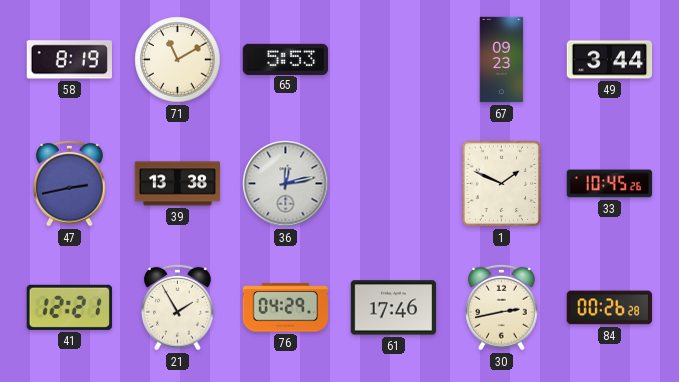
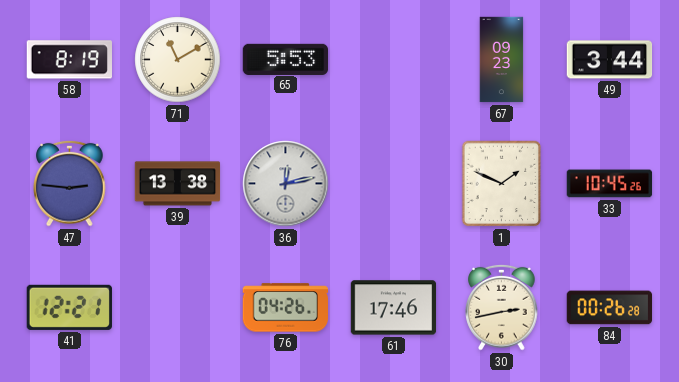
47: 2:43 -> 2:46
21: 1:55 -> none
76: 04:29 -> 04:26
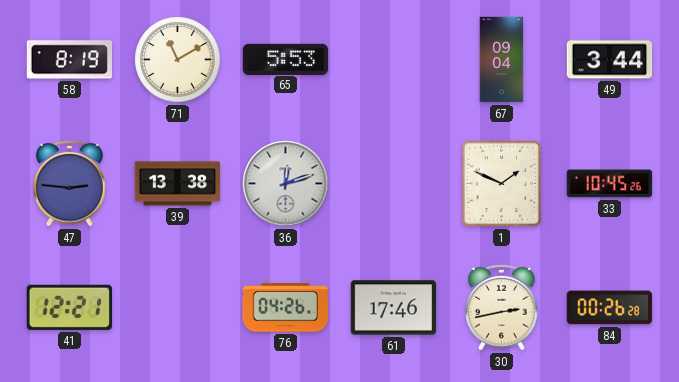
67: 09:23 -> 09:04
36: 12:13 -> 12:12
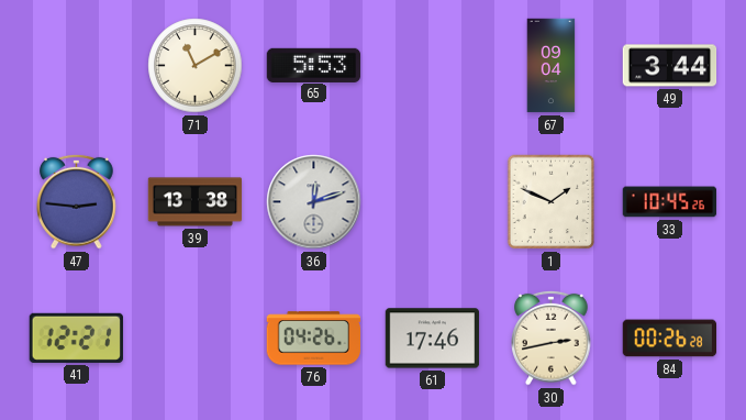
58: 8:19 -> none
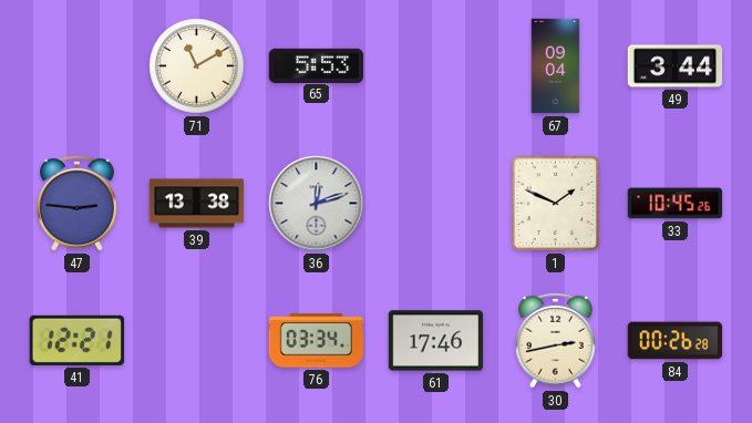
76: 04:26 -> 03:34
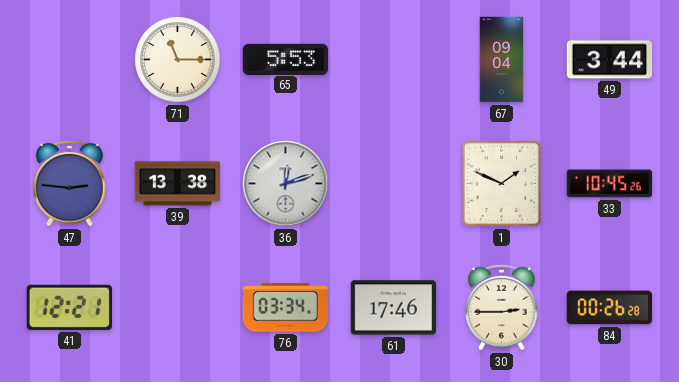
71: 11:10 -> 11:15
30: 2:43 -> 2:45
